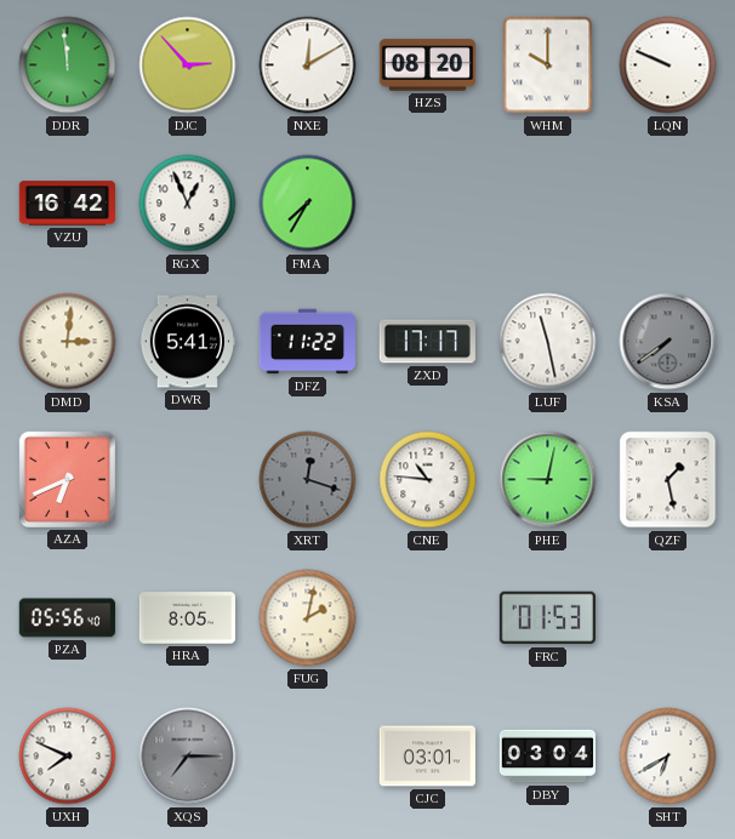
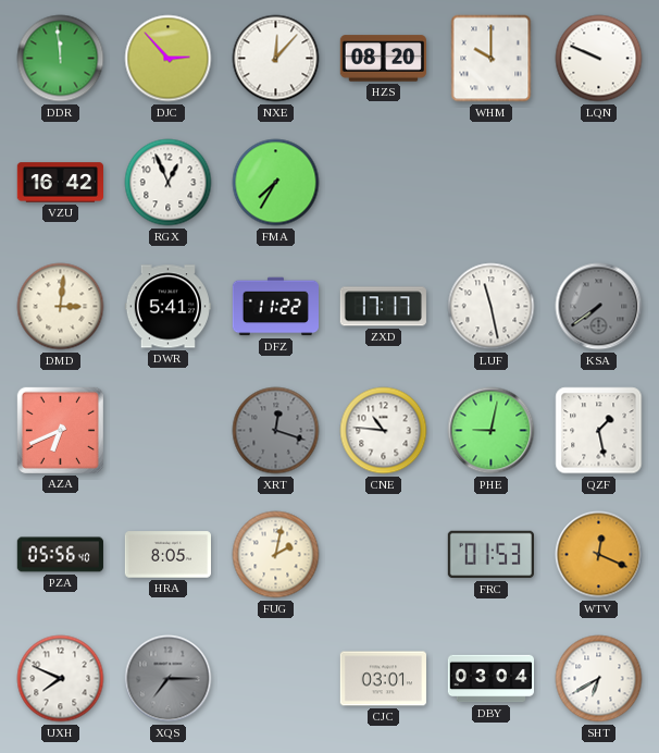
NXE: 12:10 -> 12:07
WTV: none -> 12:19
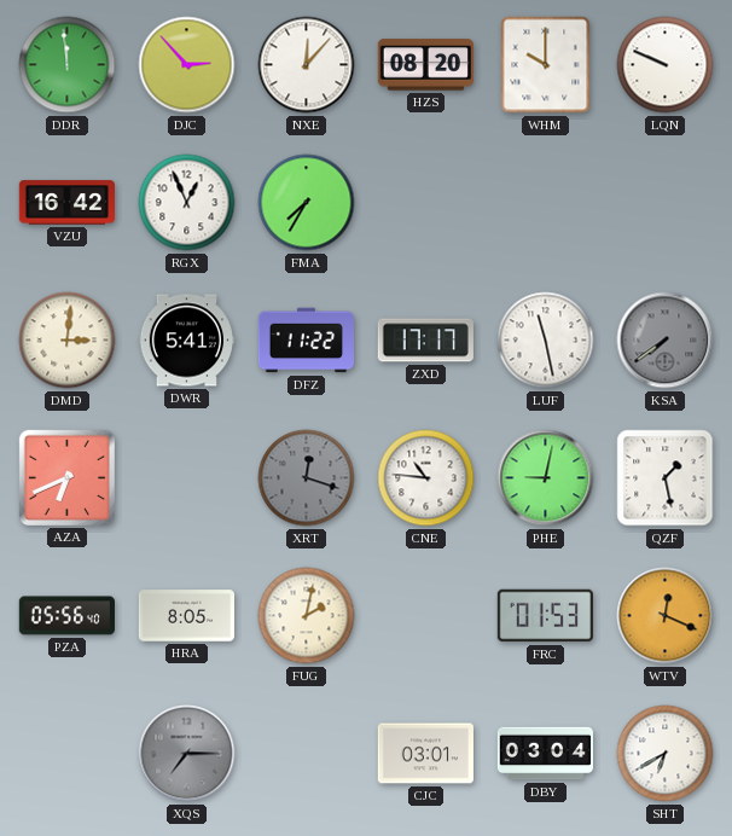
UXH: 7:49 -> none
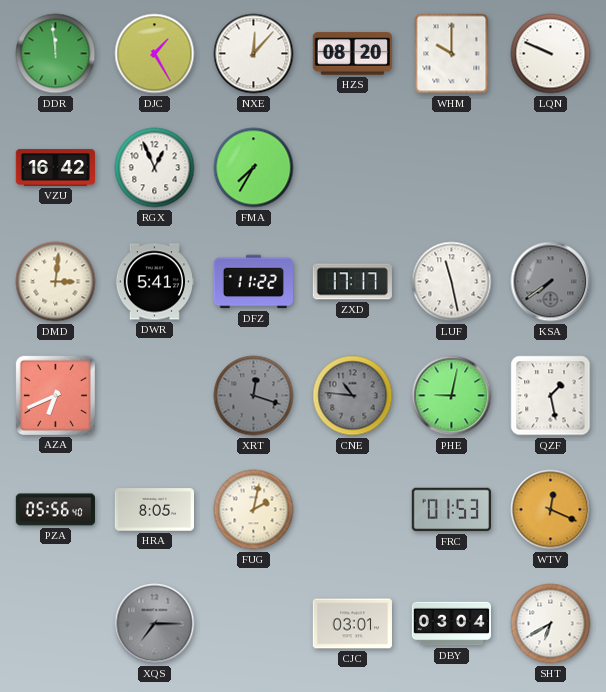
DJC: 2:53 -> 1:25
CNE dial: white -> grey
